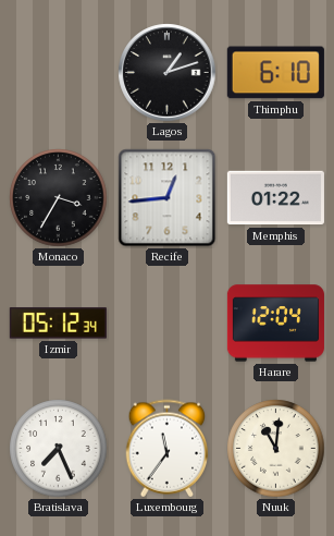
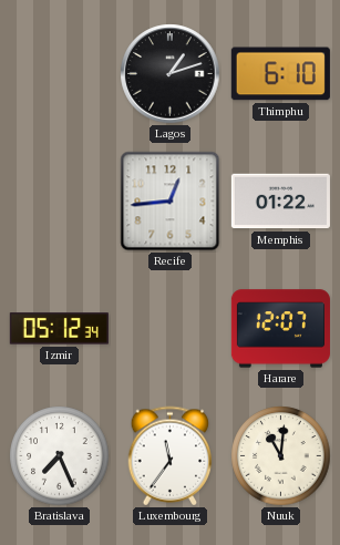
Monaco: 3:35 -> none
Harare: 12:04 -> 12:07
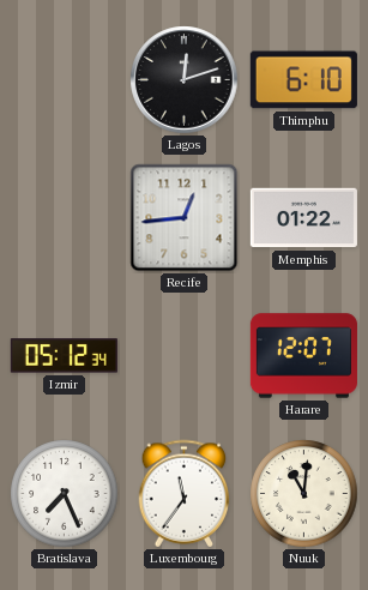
Lagos: 1:12 -> 12:12
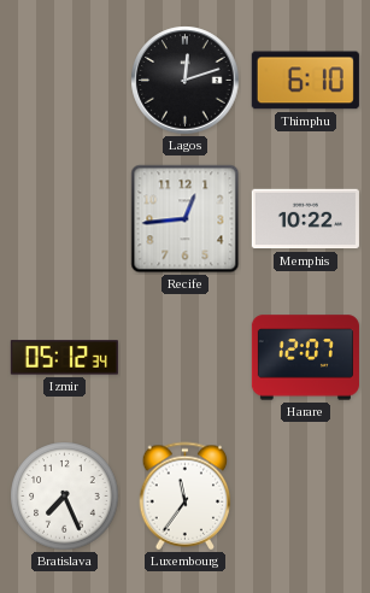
Memphis: 01:22 -> 10:22
Nuuk: 11:01 -> none
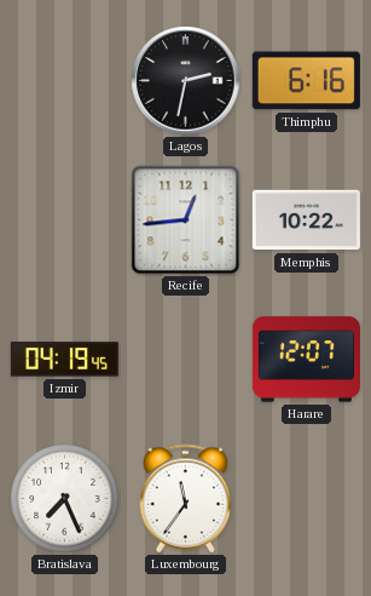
Lagos: 12:12 -> 2:32
Thimphu: 6:10 -> 6:16
Izmir: 05:12 -> 04:19
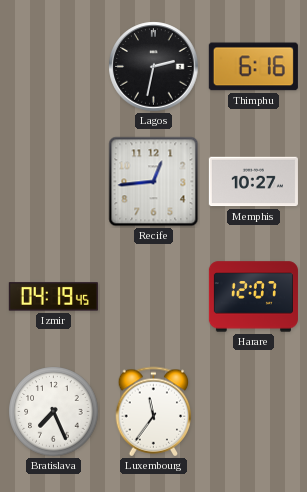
Memphis: 10:22 -> 10:27
